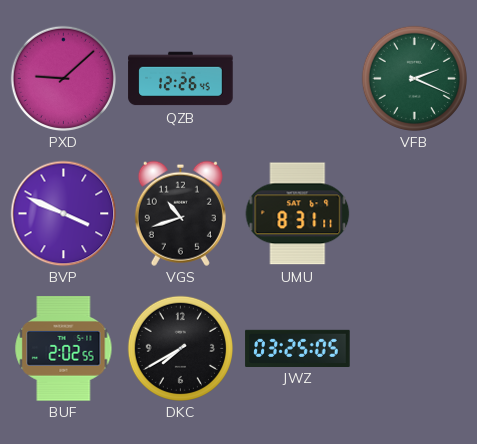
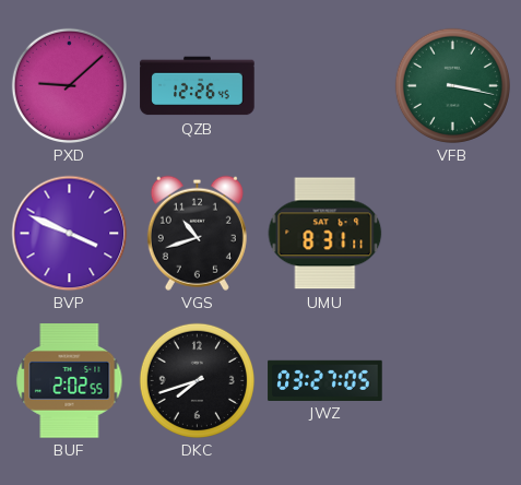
VFB: 2:19 -> 3:17
DKC: 7:40 -> 7:42
JWZ: 03:25 -> 03:27
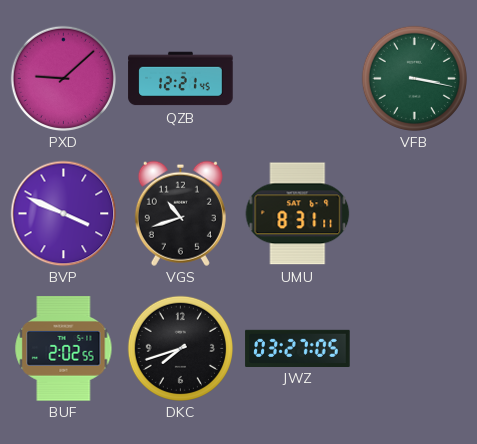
QZB: 12:26 -> 12:21
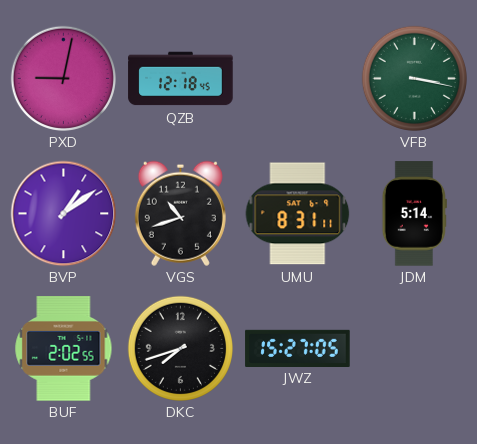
PXD: 9:08 -> 9:02
QZB: 12:21 -> 12:18
BVP: 3:49 -> 1:09
JDM: none -> 5:14
JWZ: 03:27 -> 15:27
